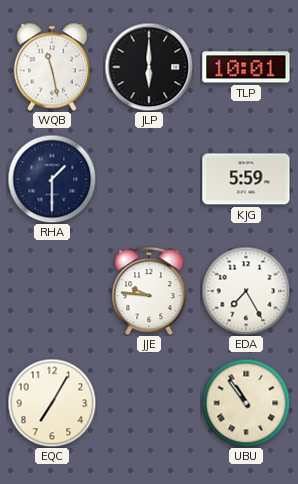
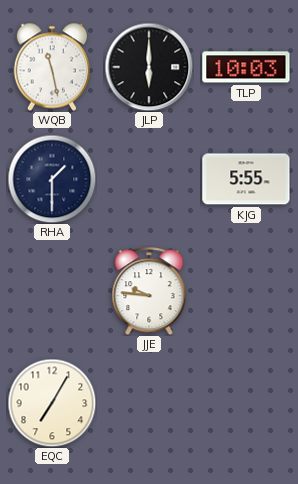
TLP: 10:01 -> 10:03
KJG: 5:59 -> 5:55
EDA: 7:25 -> none
UBU: 10:54 -> none
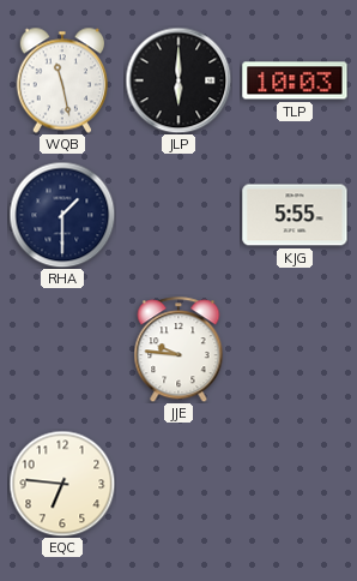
EQC: 7:05 -> 6:46
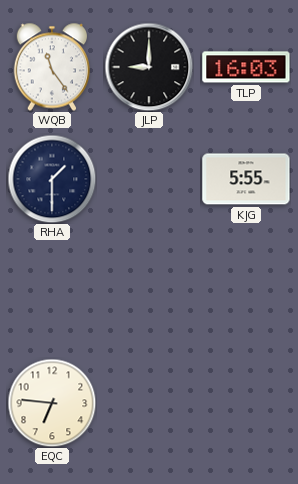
WQB: 11:28 -> 11:24
JLP: 6:00 -> 9:00
TLP: 10:03 -> 16:03
JJE: 9:46 -> none
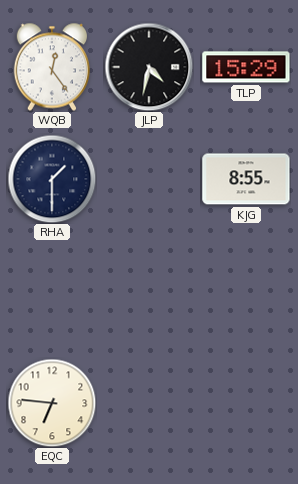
WQB: 11:24 -> 12:24
JLP: 9:00 -> 4:32
TLP: 16:03 -> 15:29
KJG: 5:55 -> 8:55
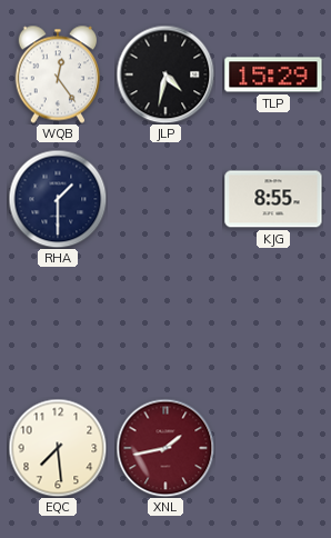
EQC: 6:46 -> 7:29
XNL: none -> 1:43
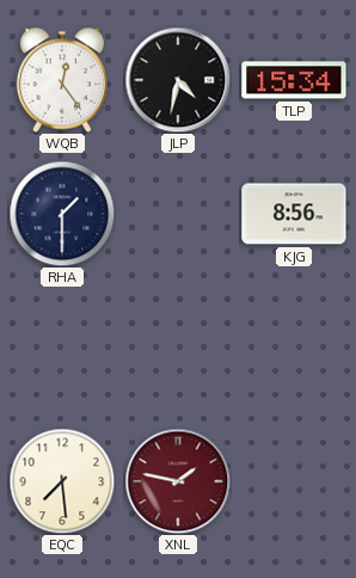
TLP: 15:29 -> 15:34
KJG: 8:55 -> 8:56
XNL: 1:43 -> 1:47
